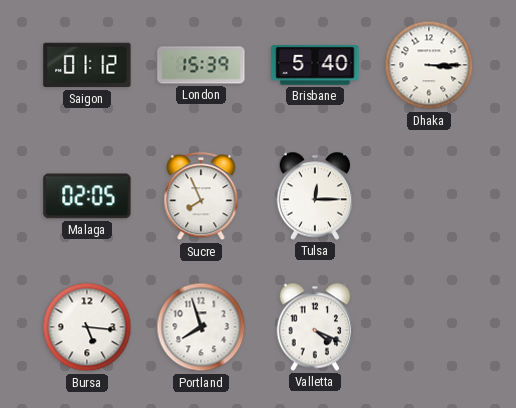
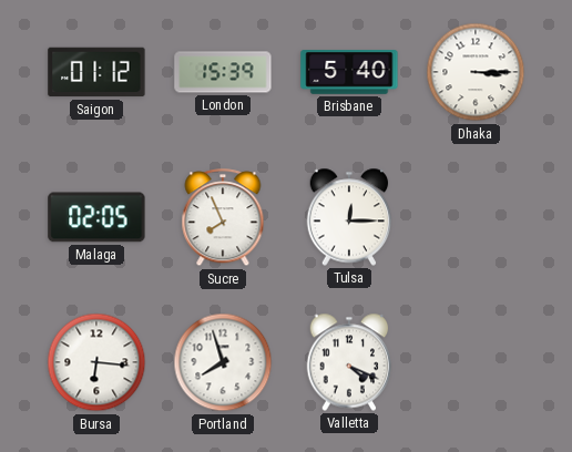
Bursa: 5:16 -> 6:16
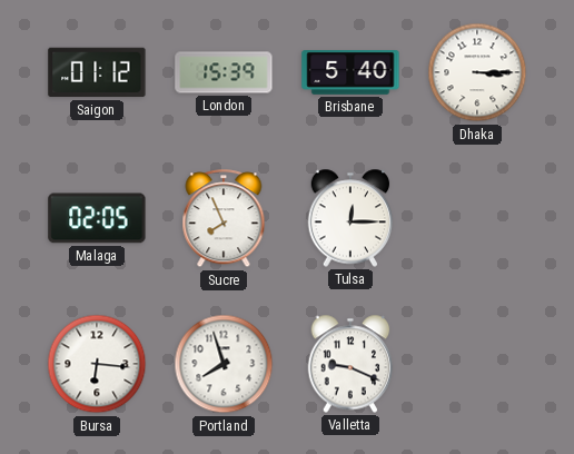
Valletta: 4:19 -> 9:19
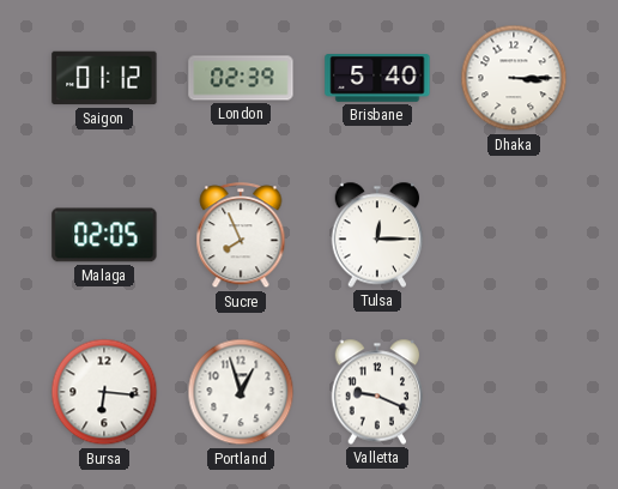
London: 15:39 -> 02:39
Portland: 7:57 -> 12:57
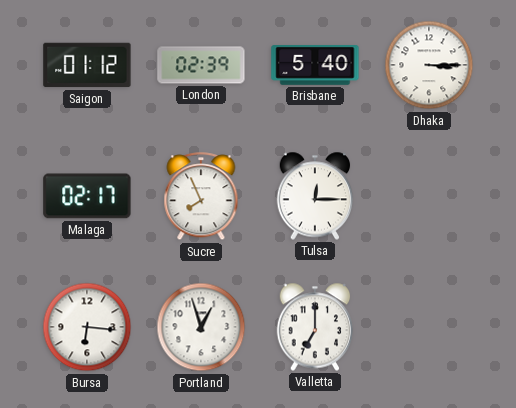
Malaga: 02:05 -> 02:17
Valletta: 9:19 -> 7:00
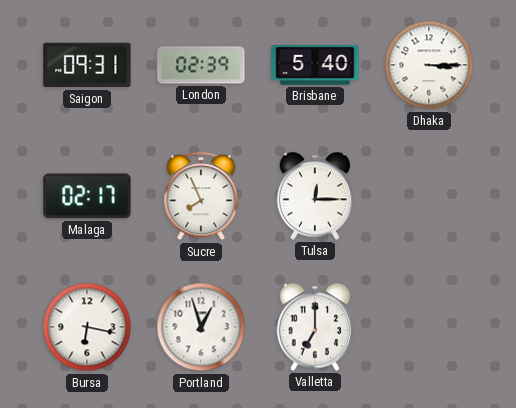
Saigon: 01:12 -> 09:31
Bursa: 6:16 -> 6:17
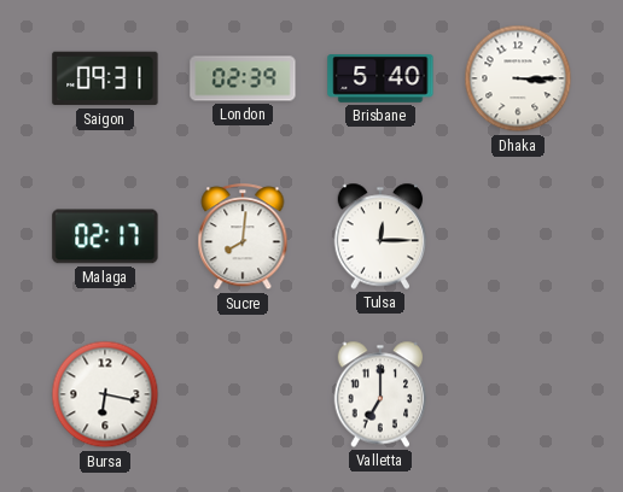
Sucre: 7:56 -> 8:01
Portland: 12:57 -> none
